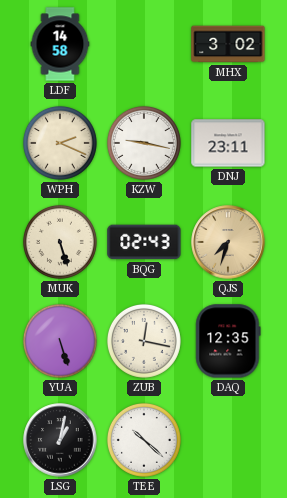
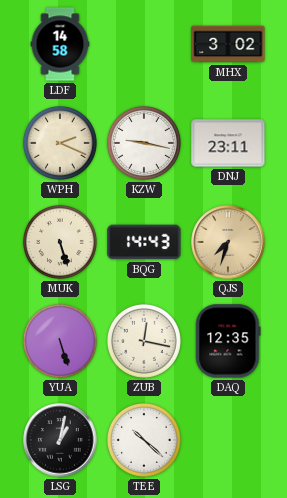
BQG: 02:43 -> 14:43
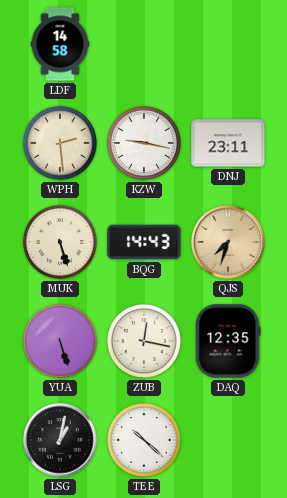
MHX: 3:02 -> none
WPH: 2:19 -> 2:29
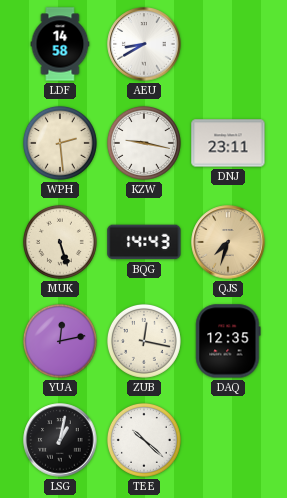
AEU: none -> 8:40
YUA: 5:27 -> 12:13
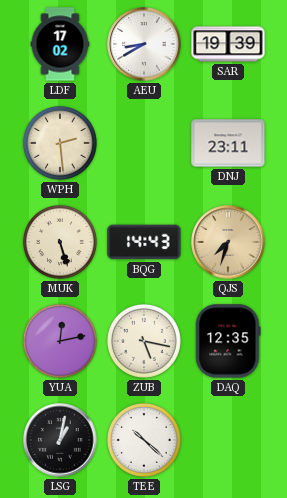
LDF: 14:58 -> 17:02
SAR: none -> 19:39
KZW: 9:17 -> none
ZUB: 12:17 -> 5:17
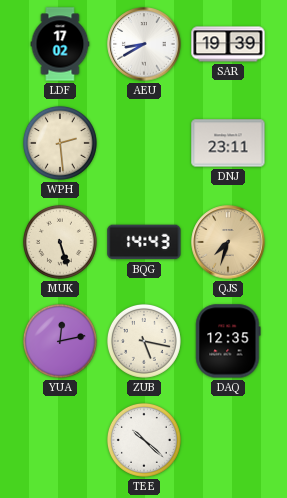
LSG: 1:02 -> none
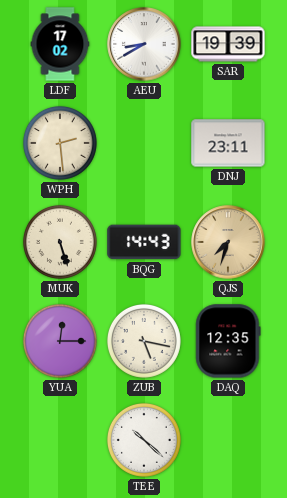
YUA: 12:13 -> 12:15
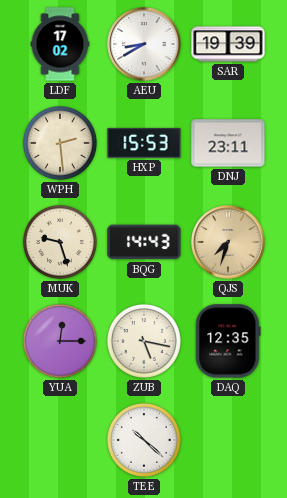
HXP: none -> 15:53
MUK: 5:27 -> 9:27
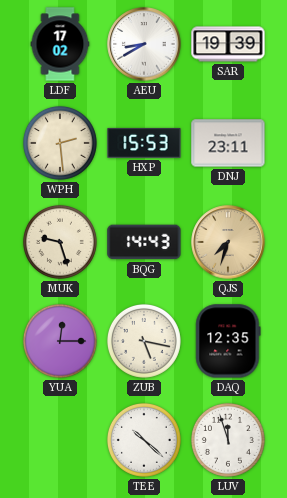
LUV: none -> 11:57
